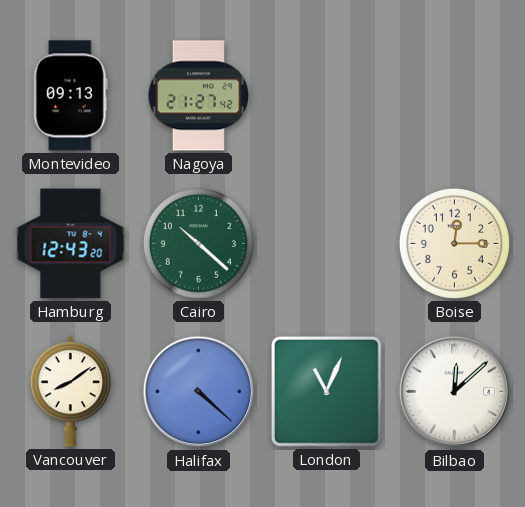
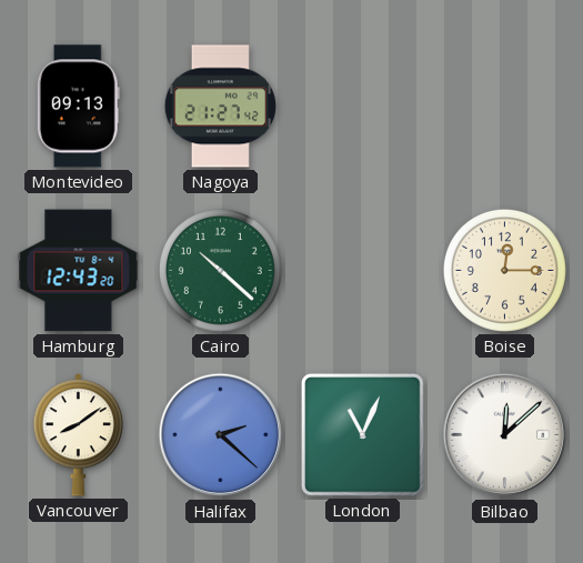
Halifax: 4:22 -> 2:22
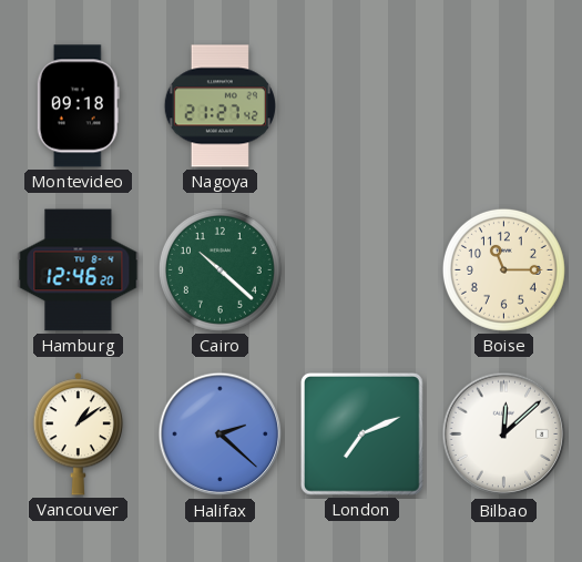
Montevideo: 09:13 -> 09:18
Hamburg: 12:43 -> 12:46
Boise: 12:15 -> 11:15
Vancouver: 8:09 -> 1:09
London: 11:04 -> 7:11
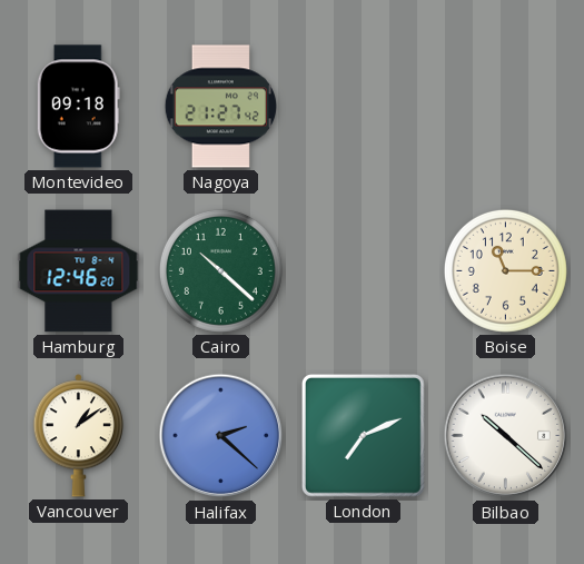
Bilbao: 12:08 -> 10:22
